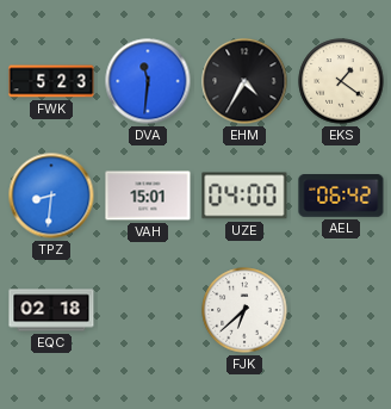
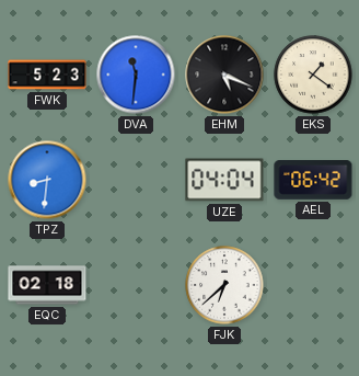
EHM: 4:35 -> 5:19
VAH: 15:01 -> none
UZE: 04:00 -> 04:04
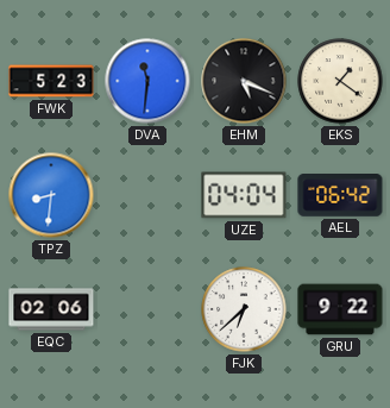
EQC: 02:18 -> 02:06
GRU: none -> 9:22
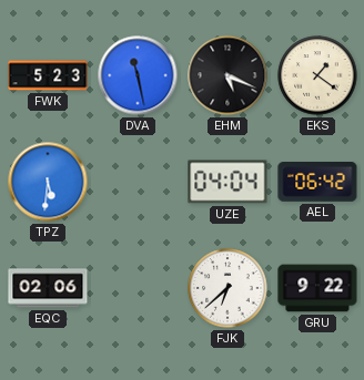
DVA: 11:31 -> 11:28
TPZ: 8:31 -> 5:31
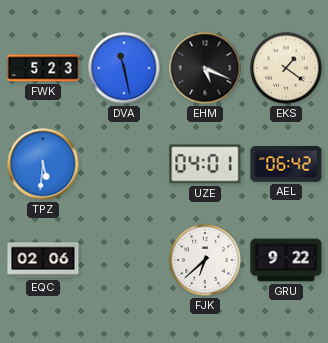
UZE: 04:04 -> 04:01
